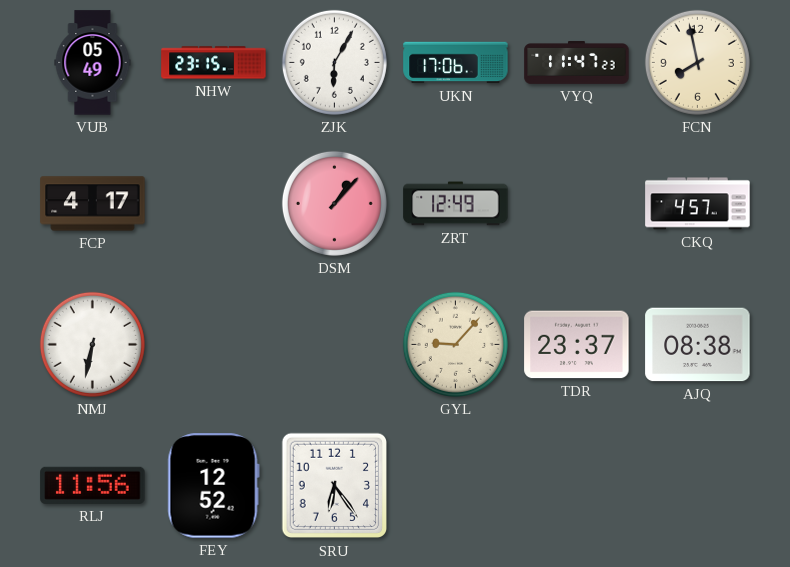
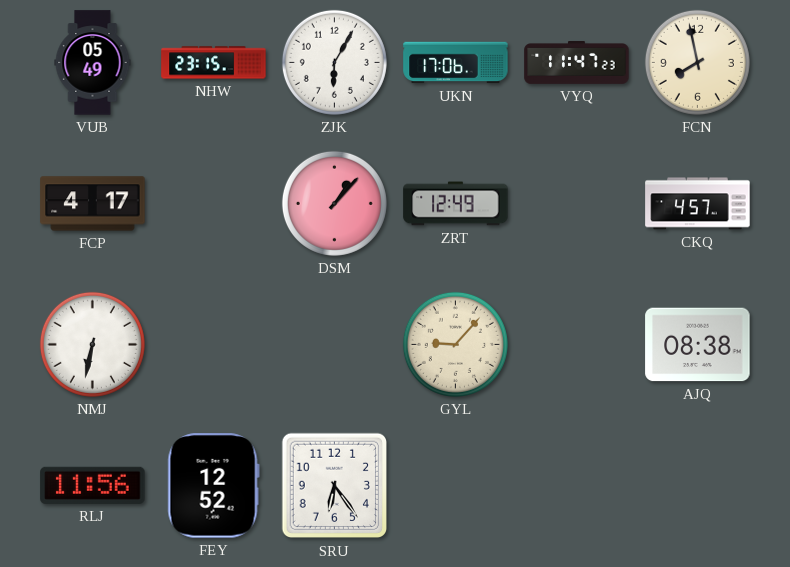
TDR: 23:37 -> none
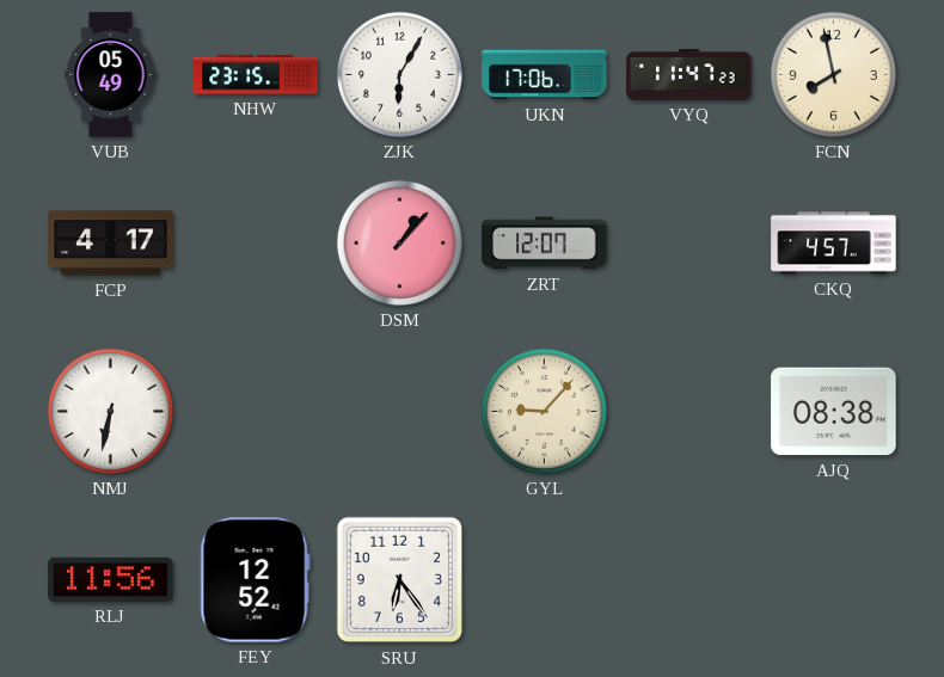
ZRT: 12:49 -> 12:07
